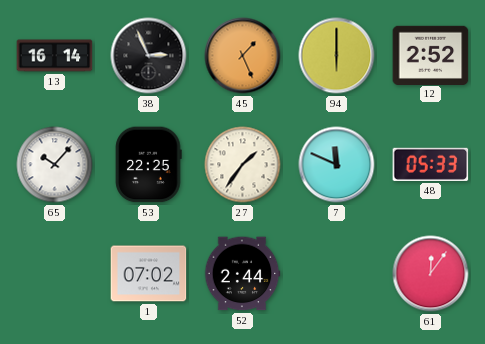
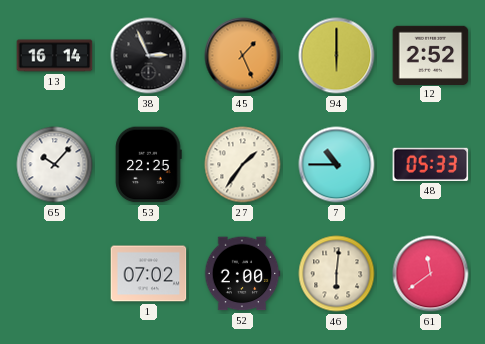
7: 11:49 -> 10:45
52: 2:44 -> 2:00
46: none -> 6:01
61: 12:06 -> 11:39
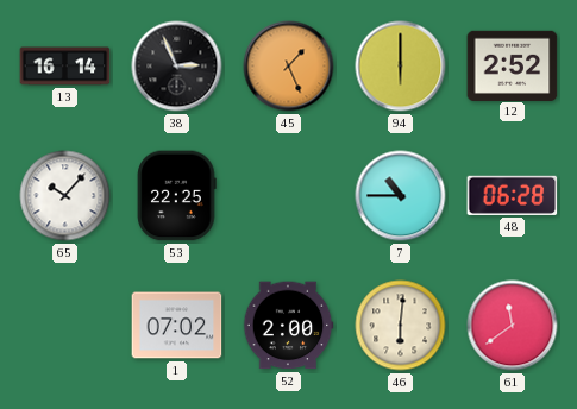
27: 1:36 -> none
48: 05:33 -> 06:28
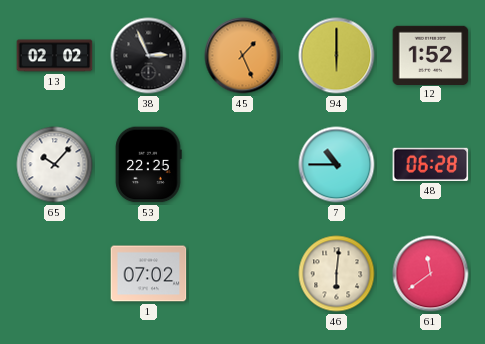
13: 16:14 -> 02:02
12: 2:52 -> 1:52
52: 2:00 -> none
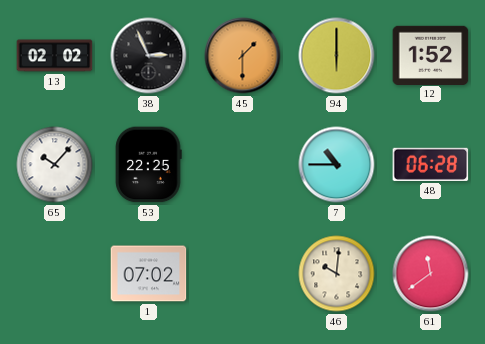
45: 1:26 -> 1:30
46: 6:01 -> 10:01
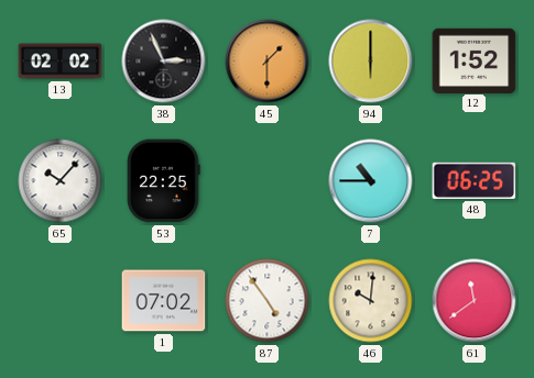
48: 06:28 -> 06:25
87: none -> 4:54
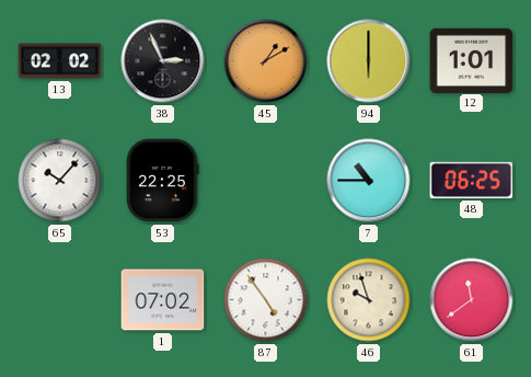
45: 1:30 -> 1:10
12: 1:52 -> 1:01
46: 10:01 -> 9:57
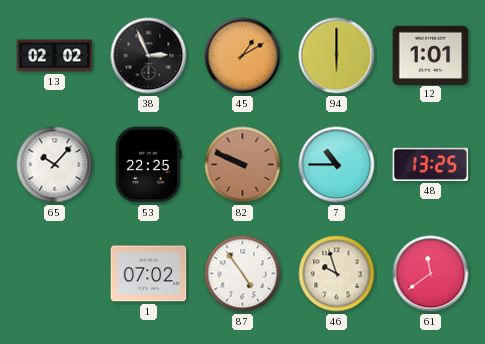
82: none -> 9:49
48: 06:25 -> 13:25
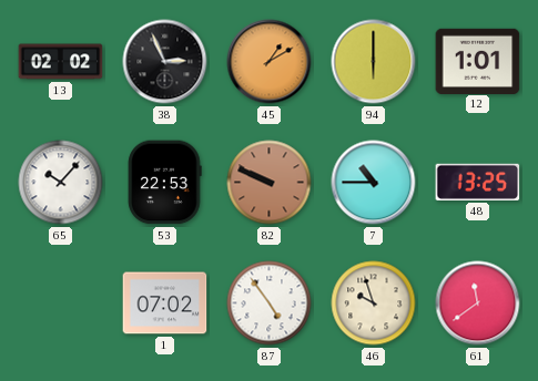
53: 22:25 -> 22:53
